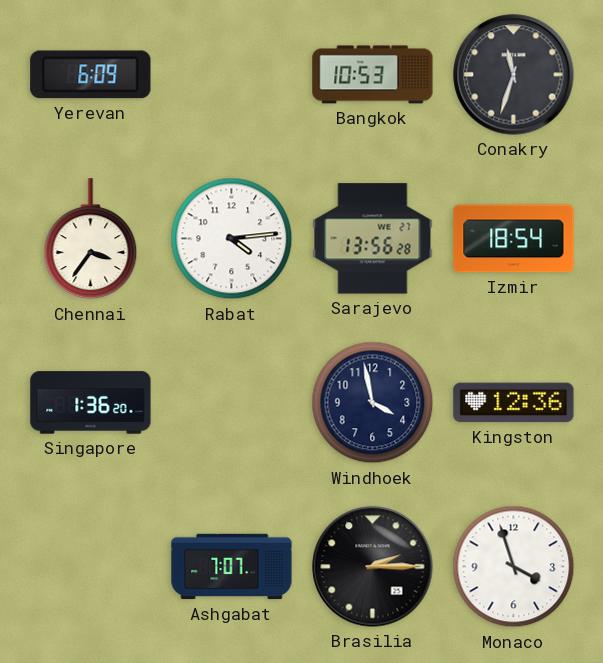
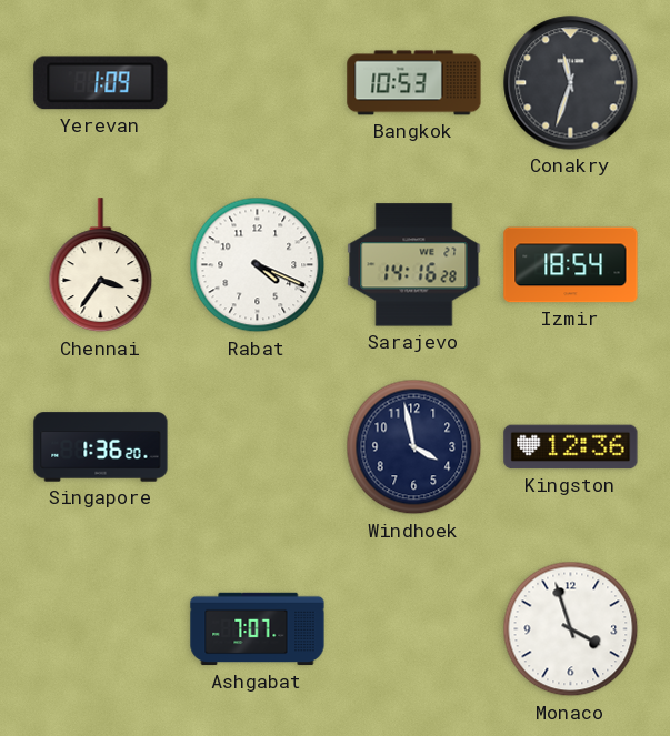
Yerevan: 6:09 -> 1:09
Rabat: 4:14 -> 4:19
Sarajevo: 13:56 -> 14:16
Brasilia: 2:15 -> none
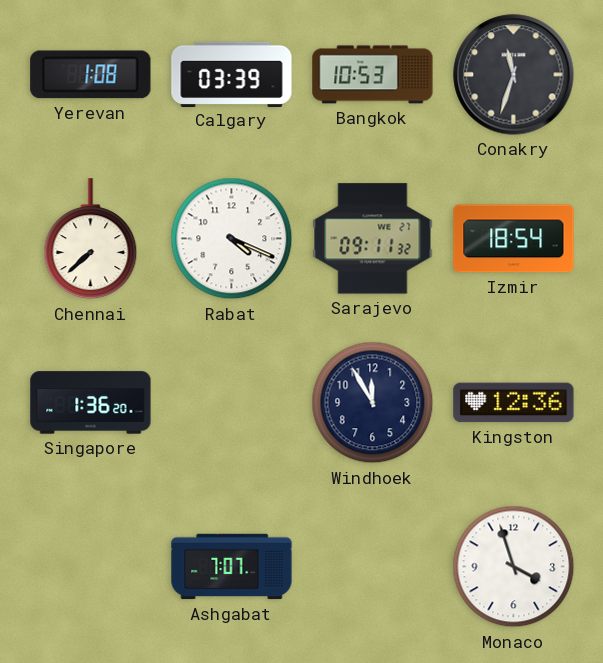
Yerevan: 1:09 -> 1:08
Calgary: none -> 03:39
Chennai: 3:36 -> 7:38
Sarajevo: 14:16 -> 09:11
Windhoek: 3:58 -> 11:55
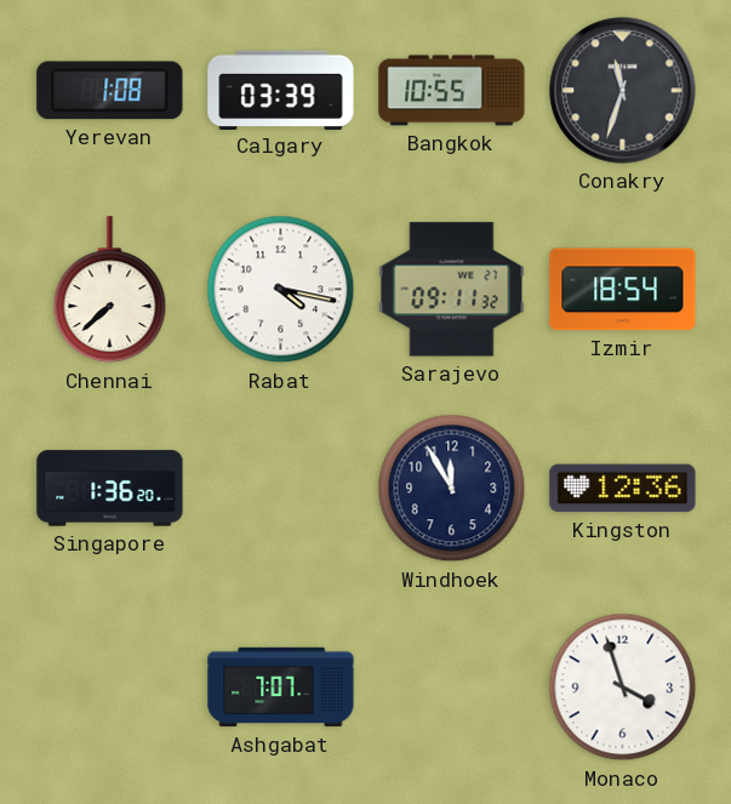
Bangkok: 10:53 -> 10:55
Rabat: 4:19 -> 4:17
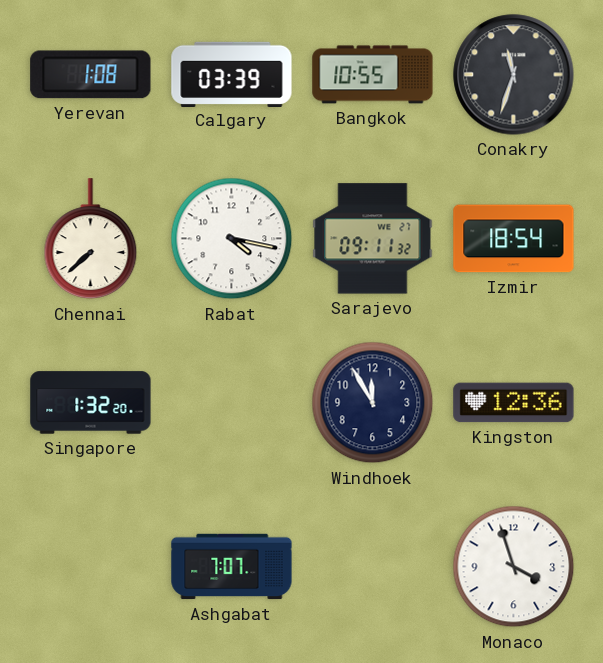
Singapore: 1:36 -> 1:32
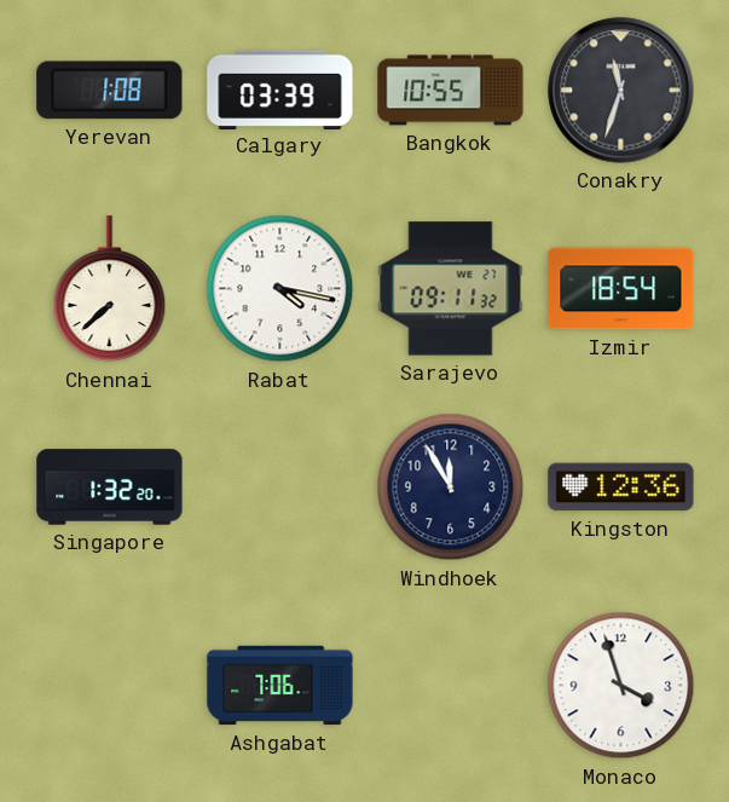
Ashgabat: 7:07 -> 7:06
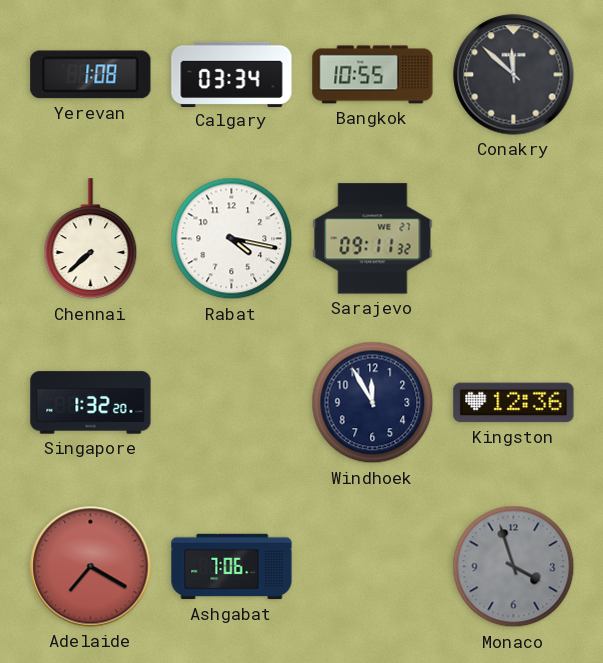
Calgary: 03:39 -> 03:34
Conakry: 11:33 -> 11:52
Izmir: 18:54 -> none
Adelaide: none -> 7:20
Monaco dial: white -> grey
